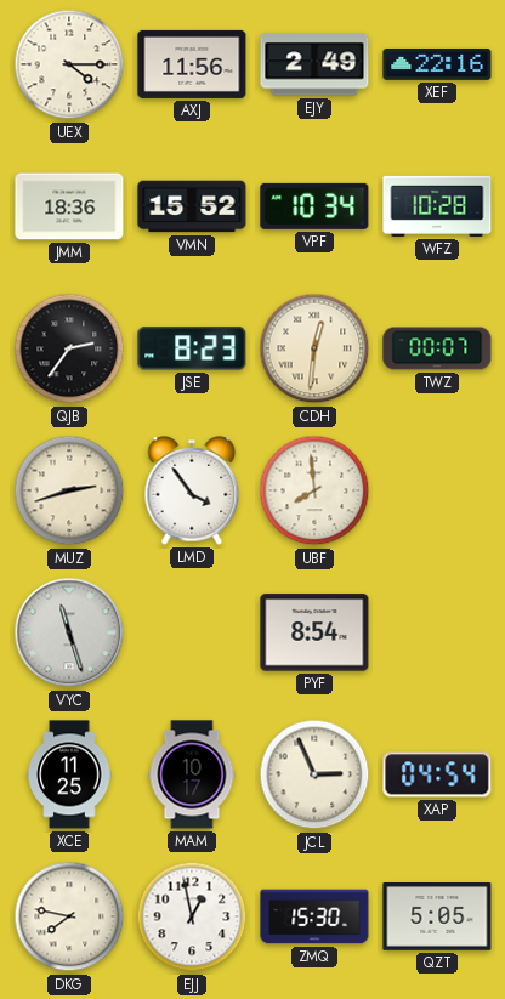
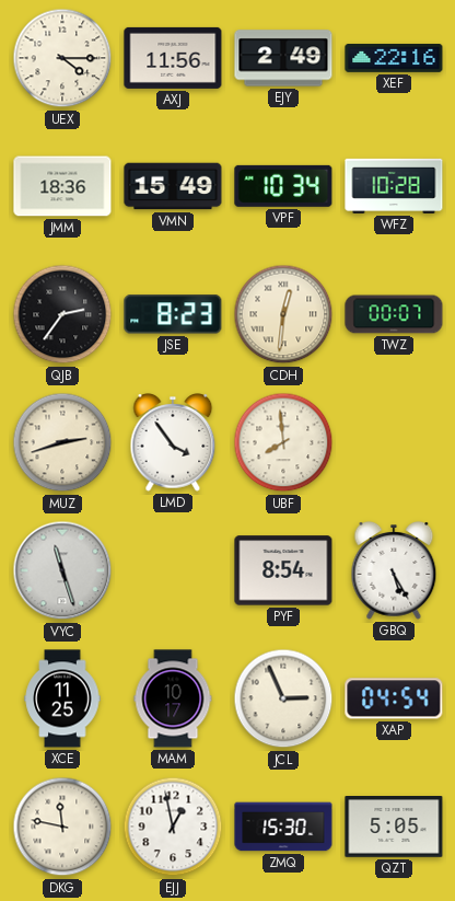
VMN: 15:52 -> 15:49
GBQ: none -> 5:25
DKG: 7:47 -> 11:47
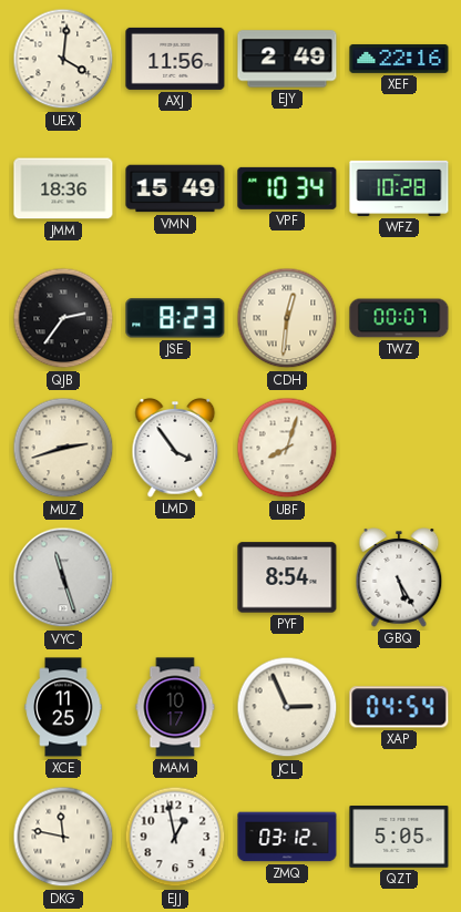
UEX: 4:15 -> 4:01
UBF: 7:59 -> 8:03
ZMQ: 15:30 -> 03:12
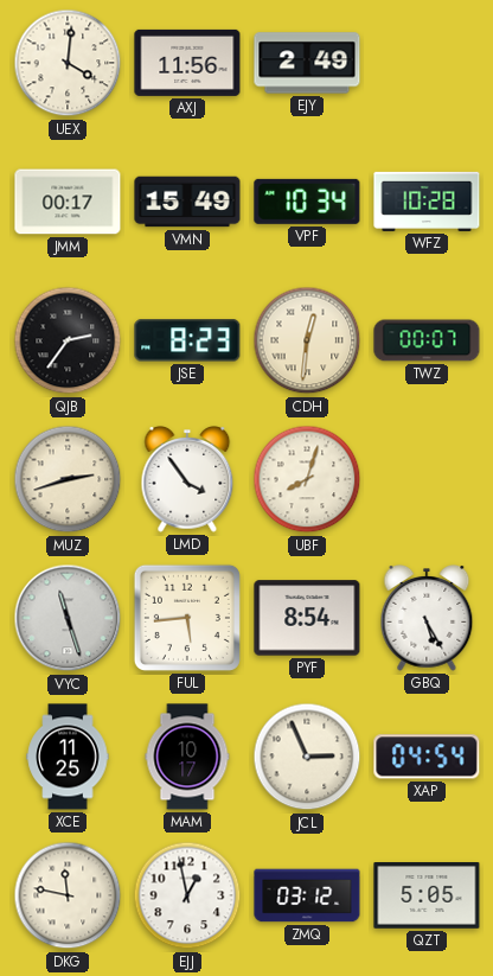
XEF: 22:16 -> none
JMM: 18:36 -> 00:17
FUL: none -> 5:44
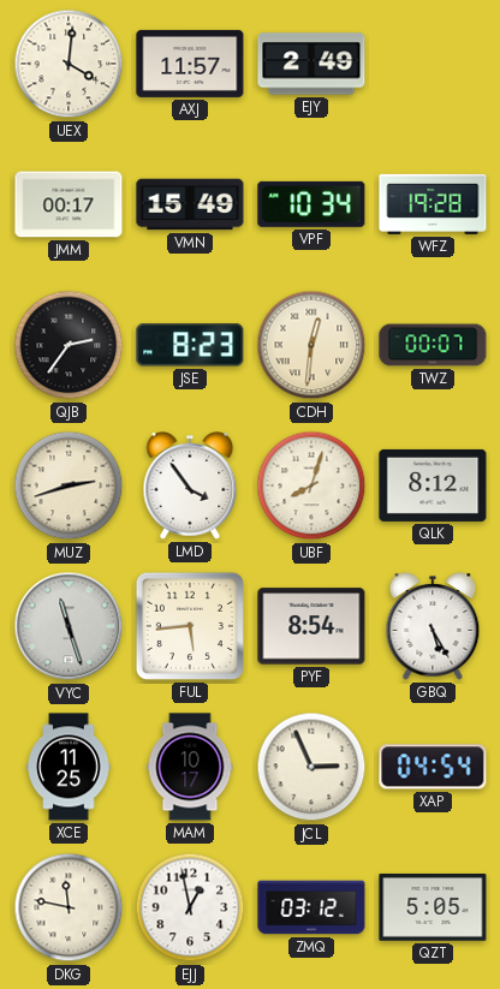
AXJ: 11:56 -> 11:57
WFZ: 10:28 -> 19:28
QLK: none -> 8:12
